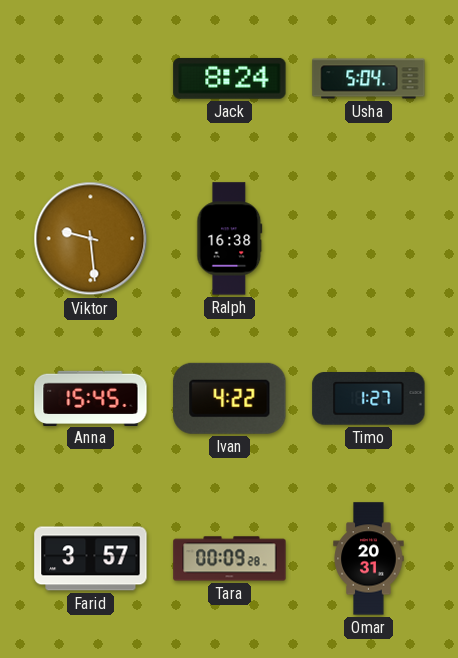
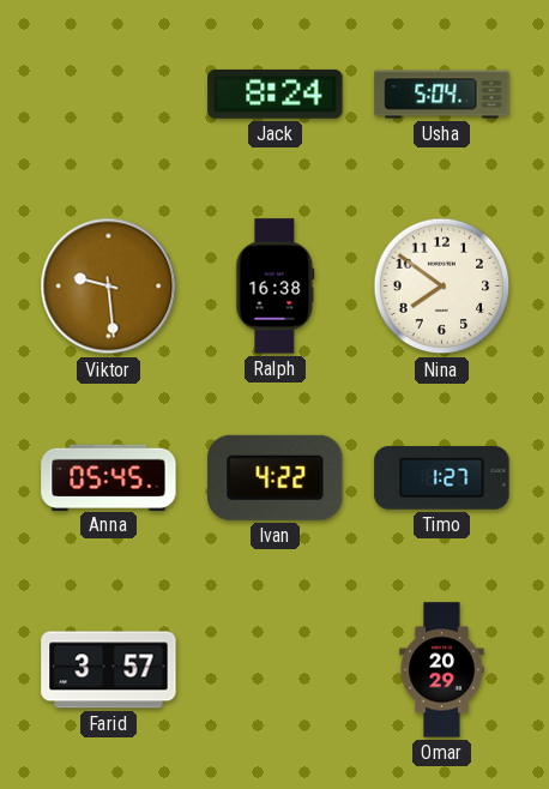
Nina: none -> 7:51
Anna: 15:45 -> 05:45
Tara: 00:09 -> none
Omar: 20:31 -> 20:29
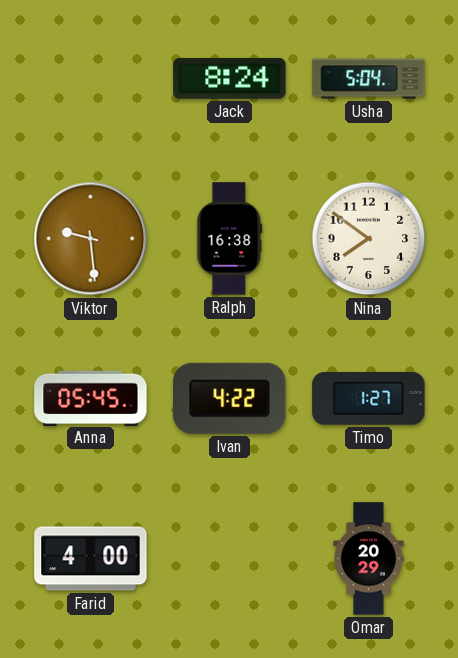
Farid: 3:57 -> 4:00
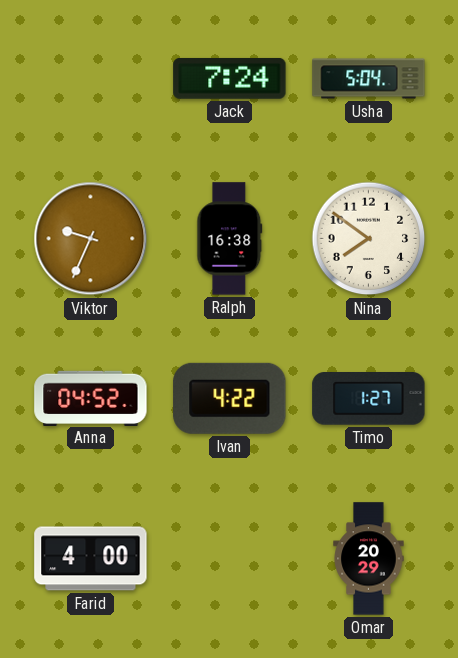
Jack: 8:24 -> 7:24
Viktor: 9:29 -> 9:34
Anna: 05:45 -> 04:52
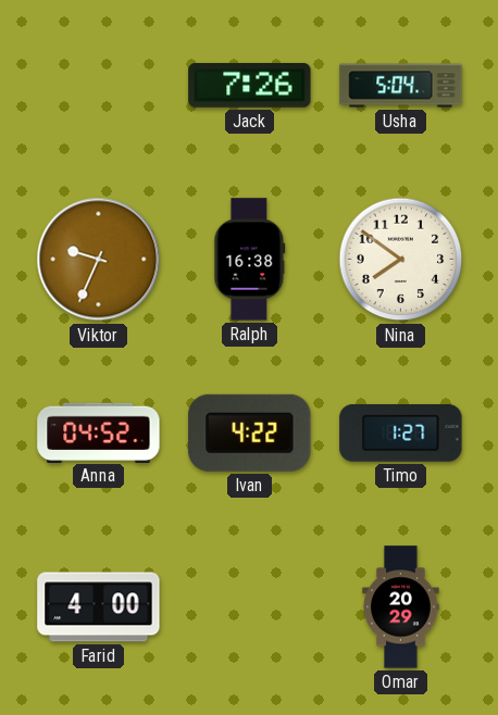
Jack: 7:24 -> 7:26
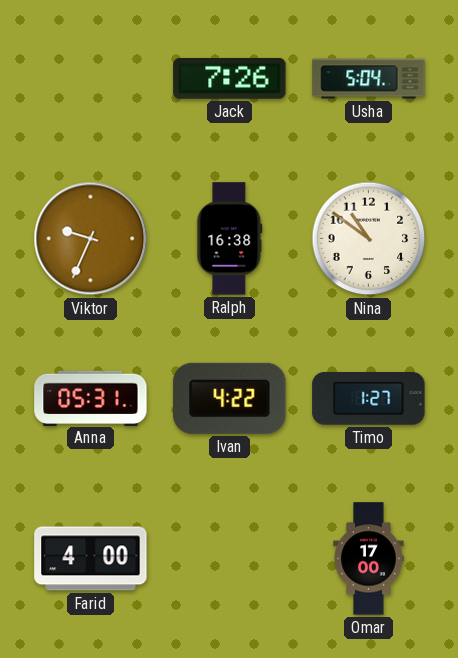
Nina: 7:51 -> 10:51
Anna: 04:52 -> 05:31
Omar: 20:29 -> 17:00
